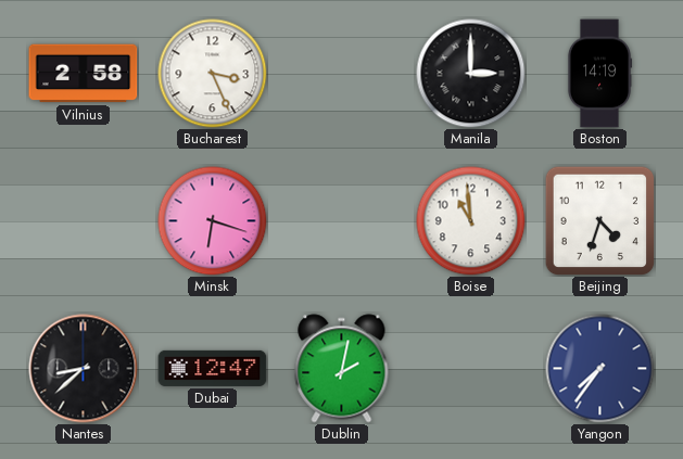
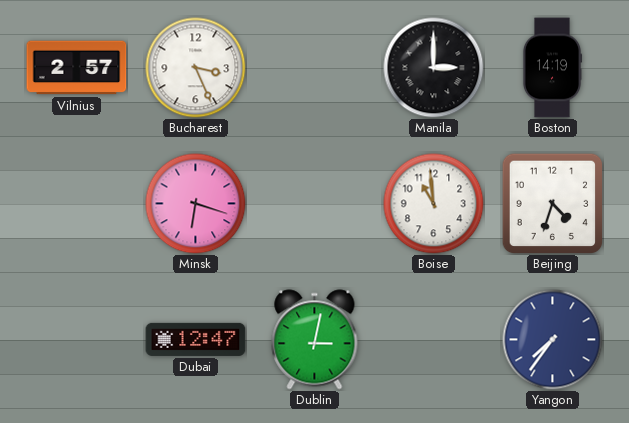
Vilnius: 2:58 -> 2:57
Nantes: 8:38 -> none
Dublin: 2:02 -> 3:02
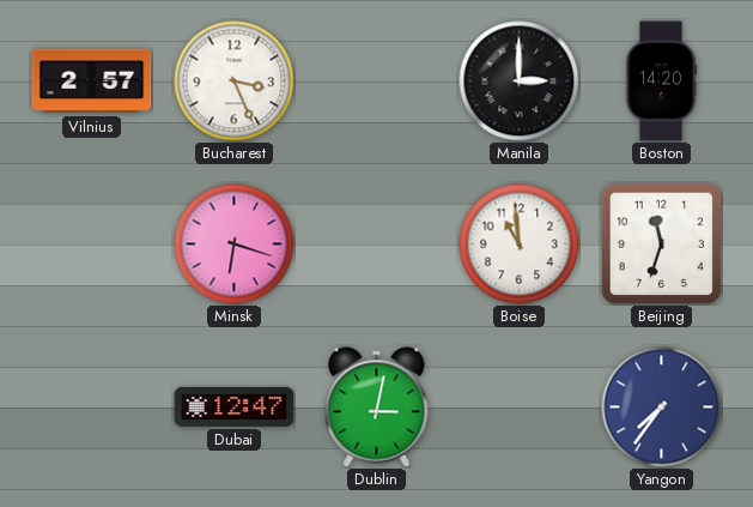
Boston: 14:19 -> 14:20
Beijing: 4:33 -> 11:33
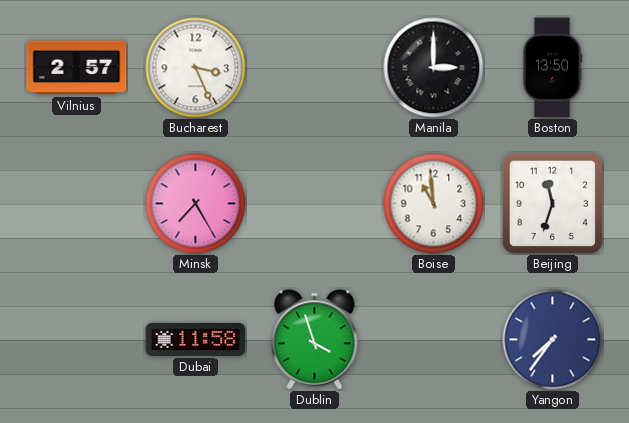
Boston: 14:20 -> 13:50
Minsk: 6:18 -> 7:25
Dubai: 12:47 -> 11:58
Dublin: 3:02 -> 3:57
